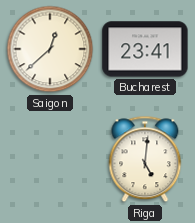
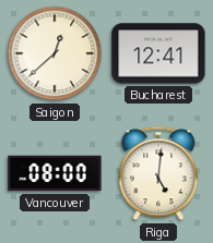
Bucharest: 23:41 -> 12:41
Vancouver: none -> 08:00
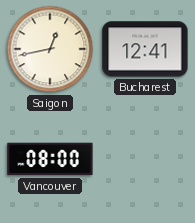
Saigon: 12:38 -> 12:43
Riga: 5:01 -> none
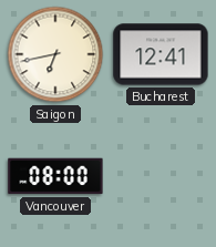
Saigon: 12:43 -> 6:43
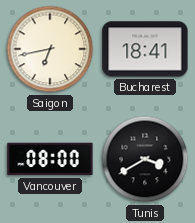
Bucharest: 12:41 -> 18:41
Tunis: none -> 3:40
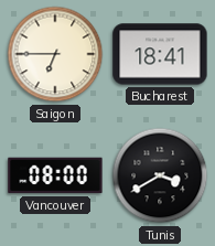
Saigon: 6:43 -> 6:45
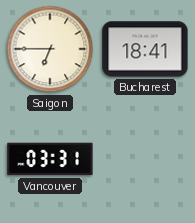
Vancouver: 08:00 -> 03:31
Tunis: 3:40 -> none
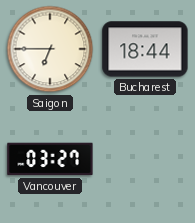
Bucharest: 18:41 -> 18:44
Vancouver: 03:31 -> 03:27
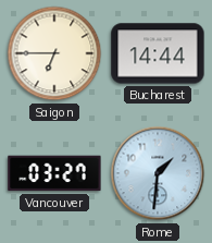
Bucharest: 18:44 -> 14:44
Rome: none -> 1:31
